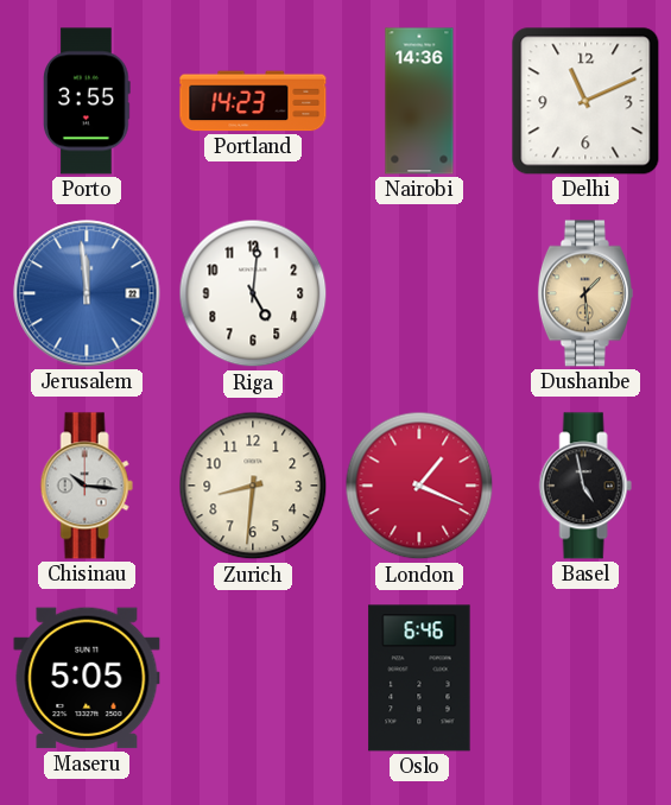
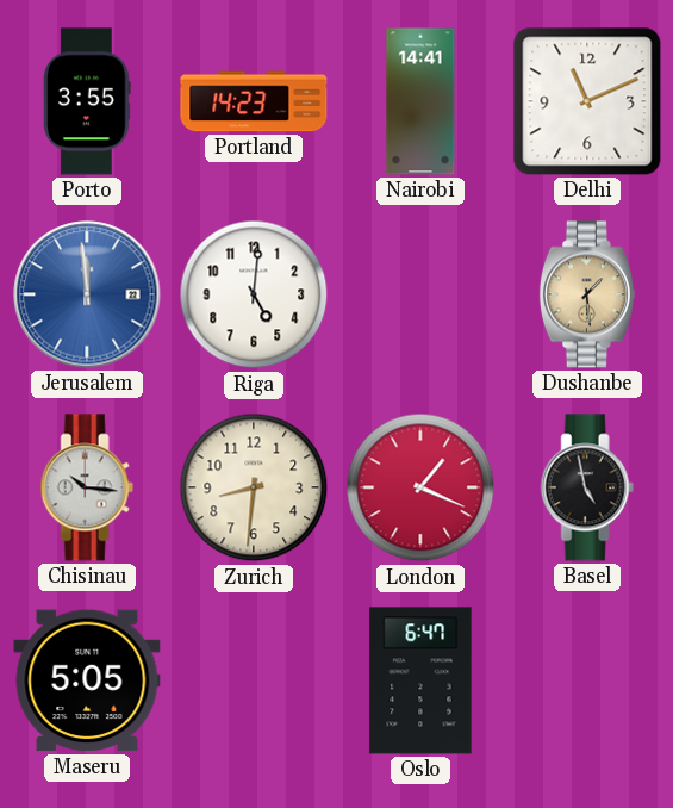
Nairobi: 14:36 -> 14:41
Oslo: 6:46 -> 6:47
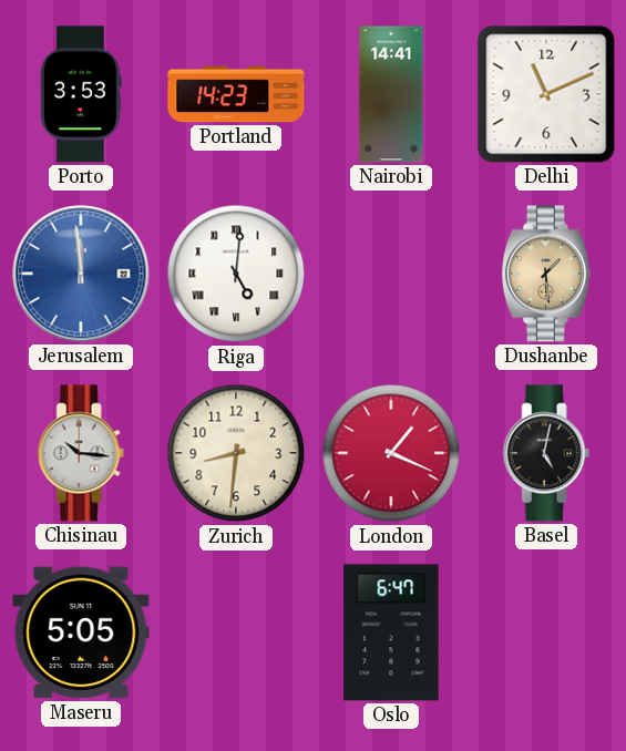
Porto: 3:55 -> 3:53
Riga numerals: Arabic -> Roman
Basel: 4:58 -> 5:02
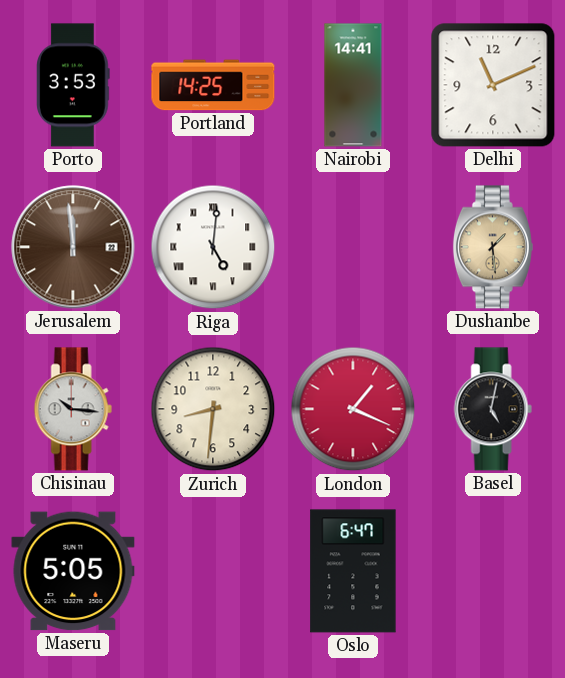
Portland: 14:23 -> 14:25
Jerusalem dial: blue -> brown
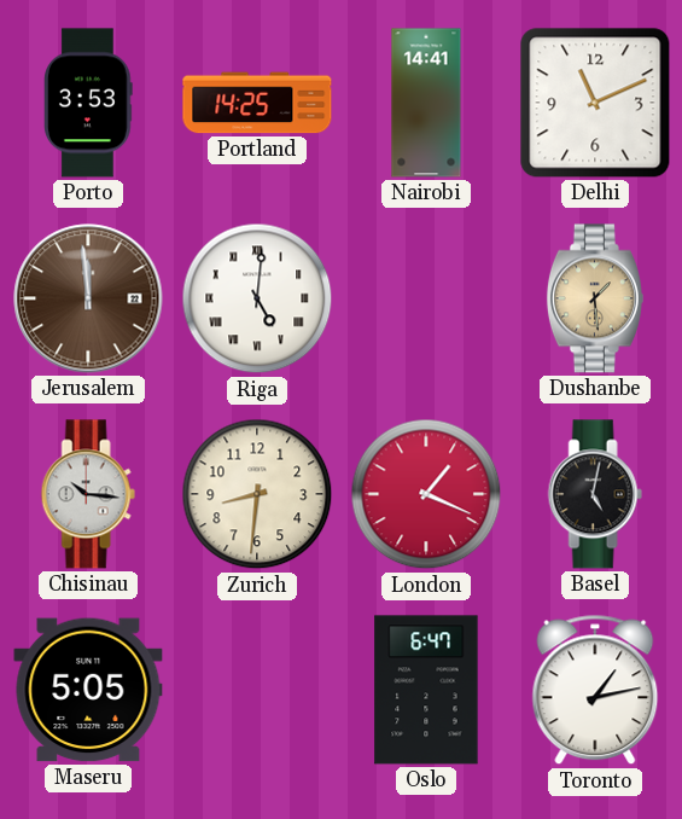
Toronto: none -> 1:13
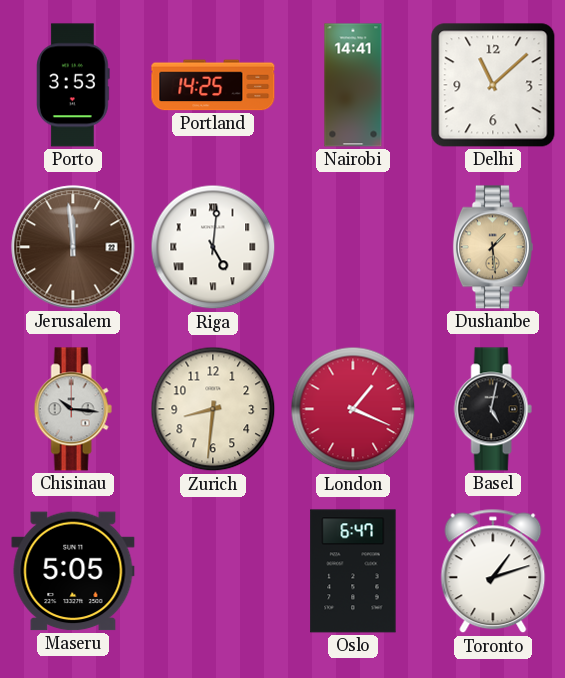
Delhi: 11:11 -> 11:08
Toronto: 1:13 -> 1:12
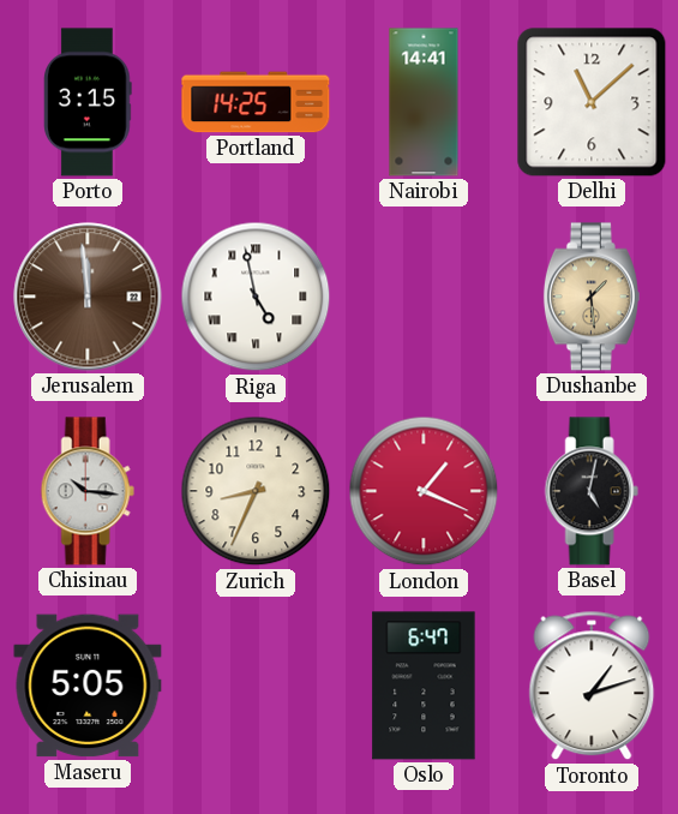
Porto: 3:53 -> 3:15
Riga: 5:01 -> 4:58
Zurich: 8:31 -> 8:34
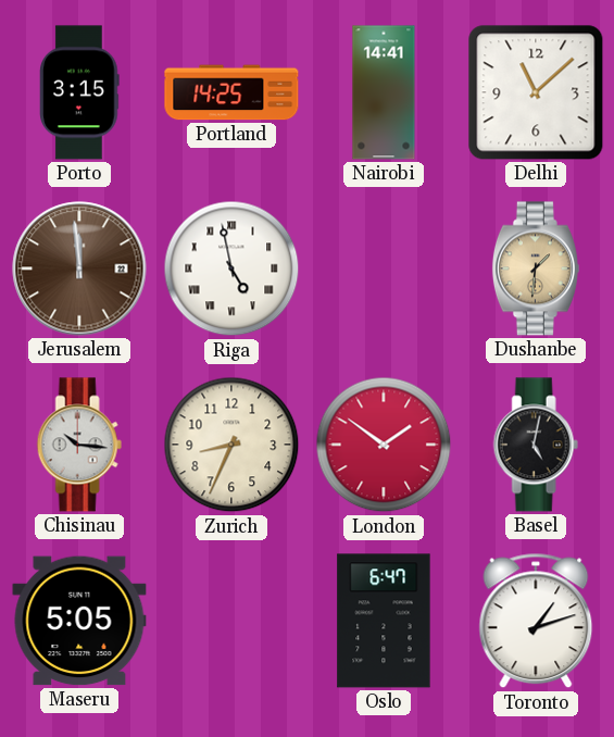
Dushanbe: 1:29 -> 1:31
London: 1:19 -> 1:51
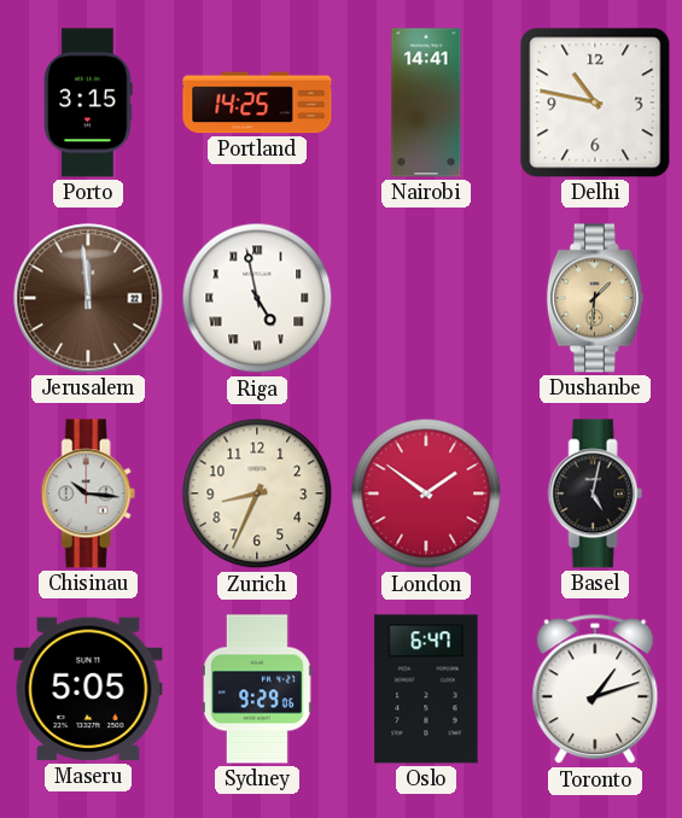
Delhi: 11:08 -> 10:47
Sydney: none -> 9:29
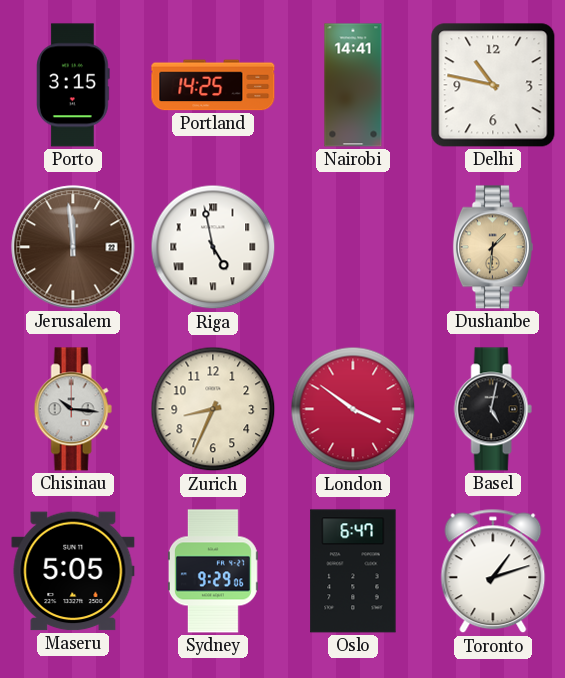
London: 1:51 -> 3:51
